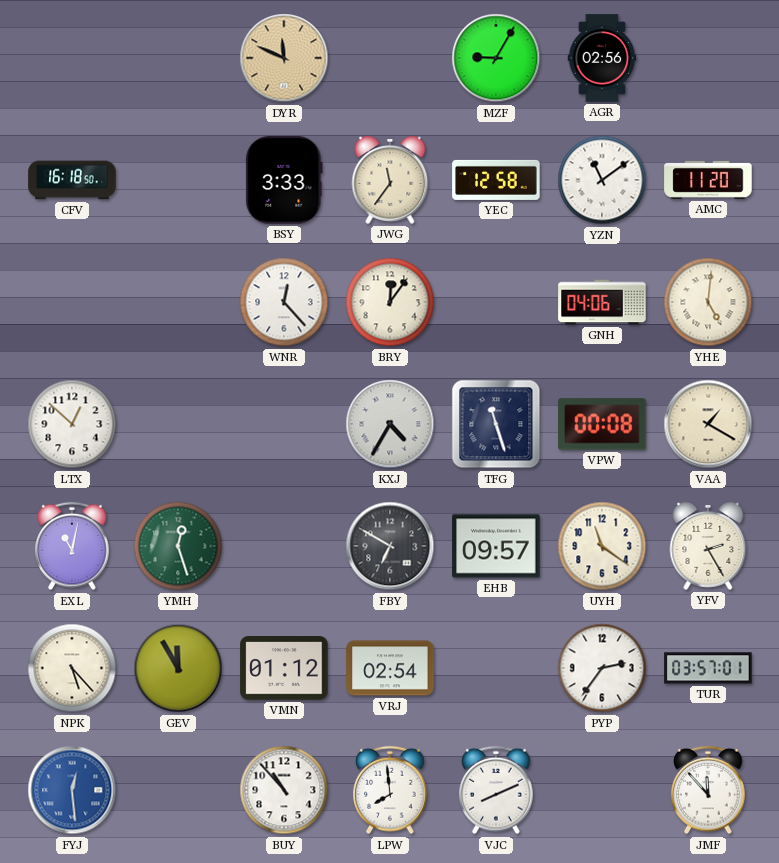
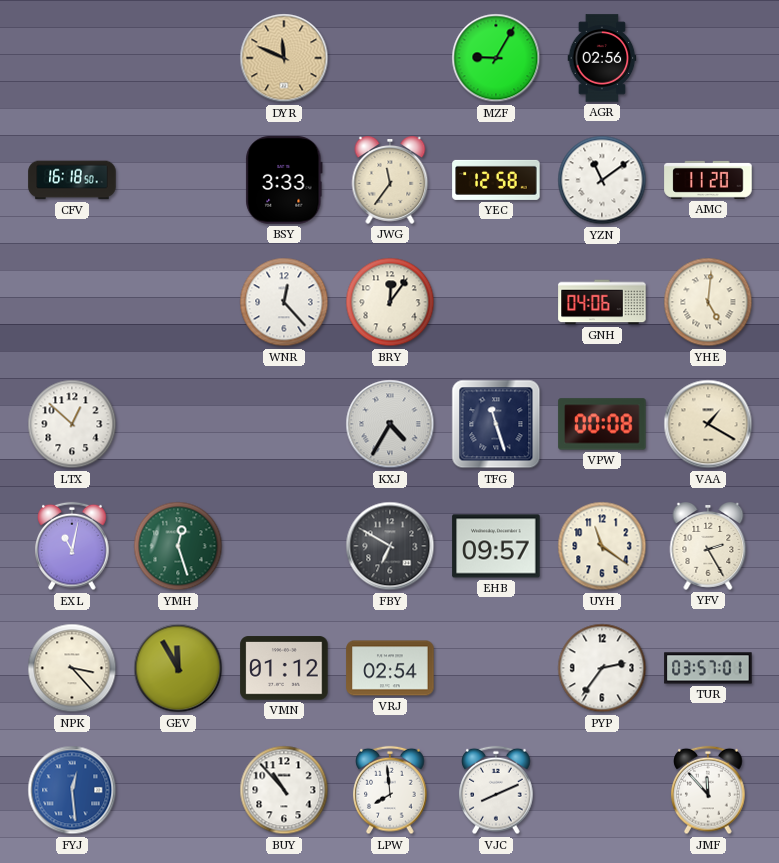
NPK: 5:23 -> 3:23
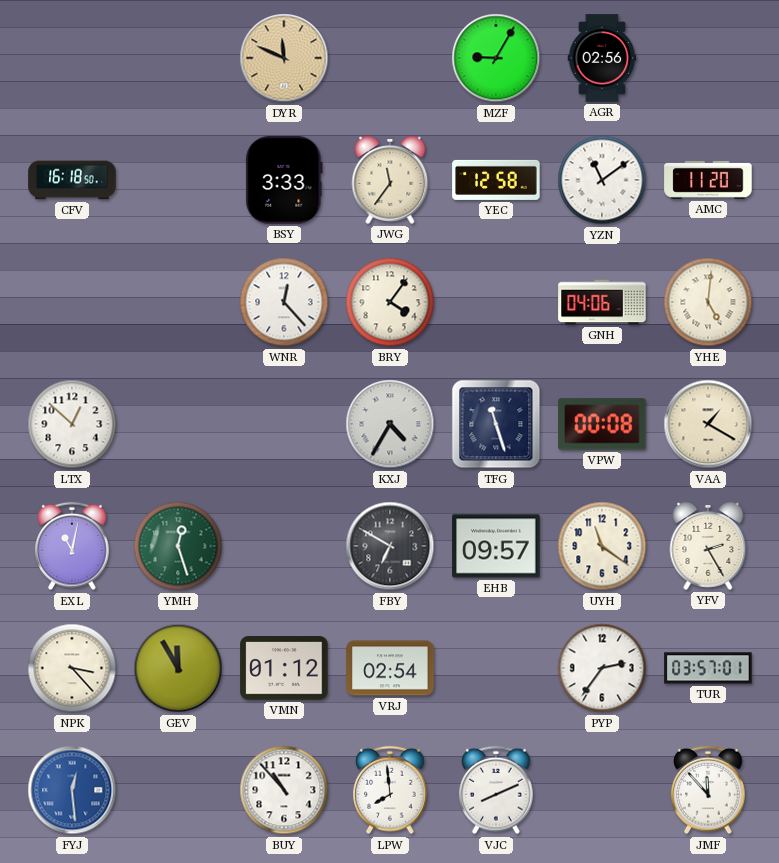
BRY: 12:06 -> 4:06
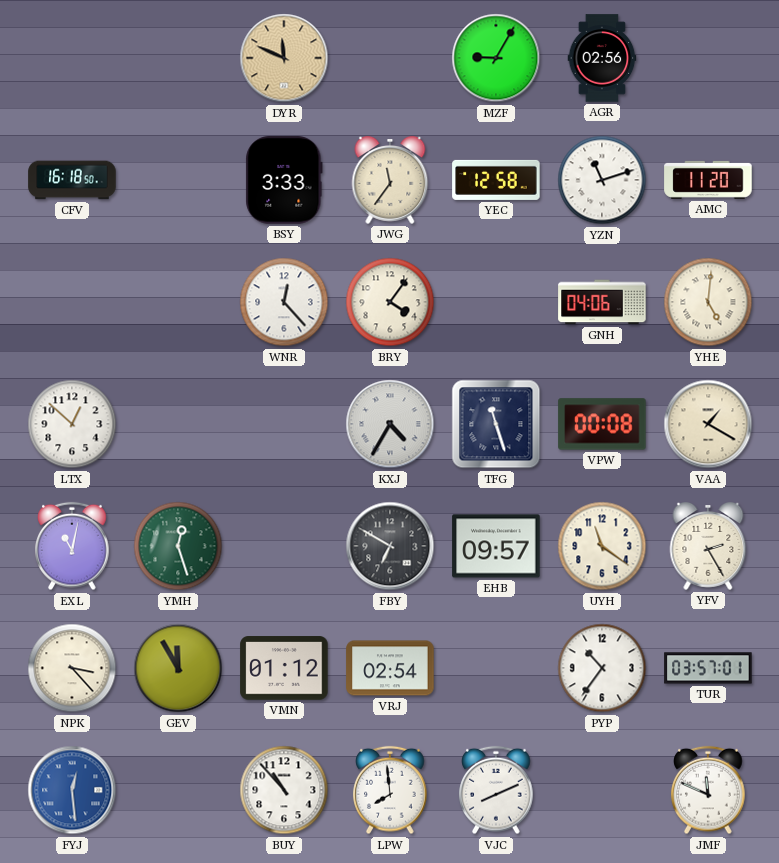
YZN: 11:09 -> 11:12
PYP: 2:36 -> 10:36
JMF: 11:53 -> 11:49
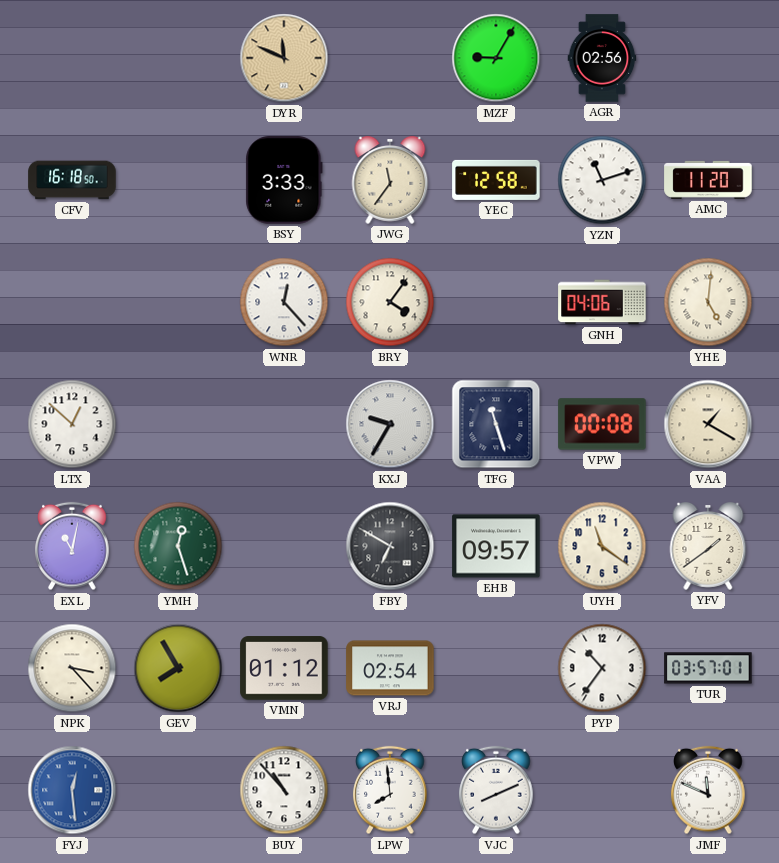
KXJ: 4:35 -> 9:35
YFV: 2:25 -> 1:39
GEV: 11:55 -> 7:55
